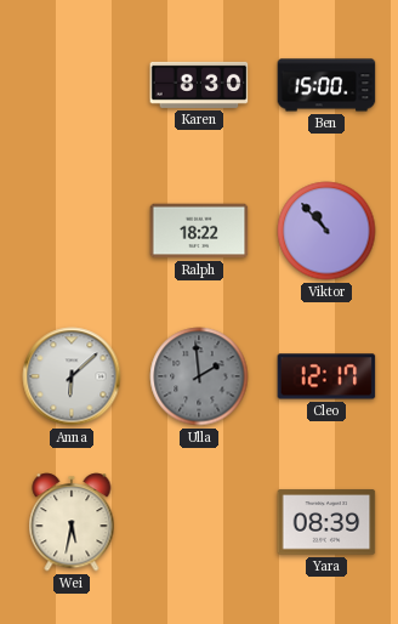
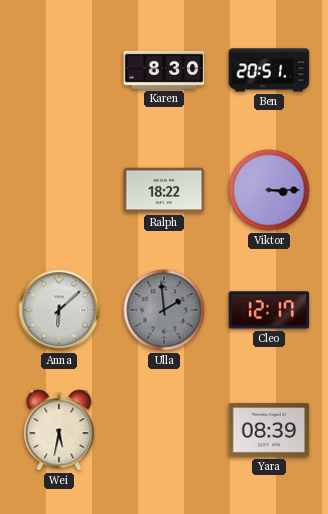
Ben: 15:00 -> 20:51
Viktor: 10:53 -> 3:15
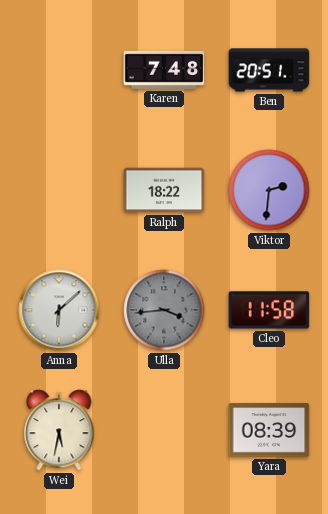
Karen: 8:30 -> 7:48
Viktor: 3:15 -> 2:31
Ulla: 1:59 -> 3:44
Cleo: 12:17 -> 11:58
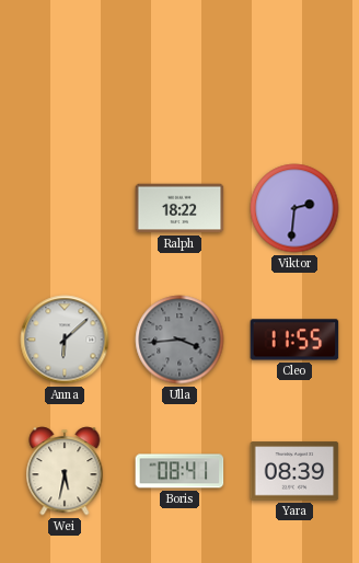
Karen: 7:48 -> none
Ben: 20:51 -> none
Cleo: 11:58 -> 11:55
Boris: none -> 08:41
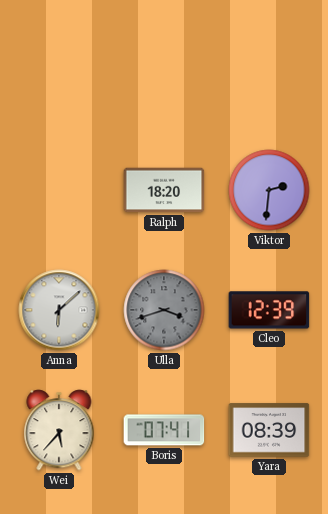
Ralph: 18:22 -> 18:20
Ulla: 3:44 -> 3:42
Cleo: 11:55 -> 12:39
Wei: 5:32 -> 5:37
Boris: 08:41 -> 07:41
